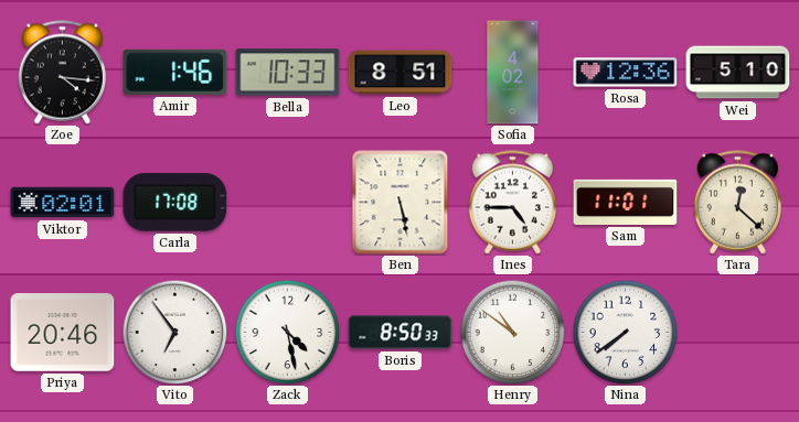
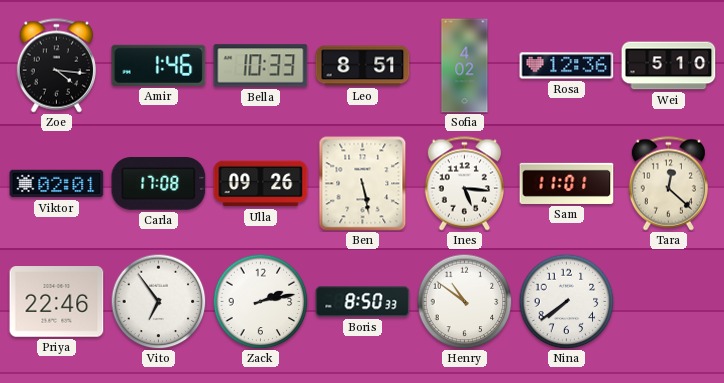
Ulla: none -> 09:26
Ines: 4:45 -> 5:16
Priya: 20:46 -> 22:46
Zack: 4:28 -> 2:13
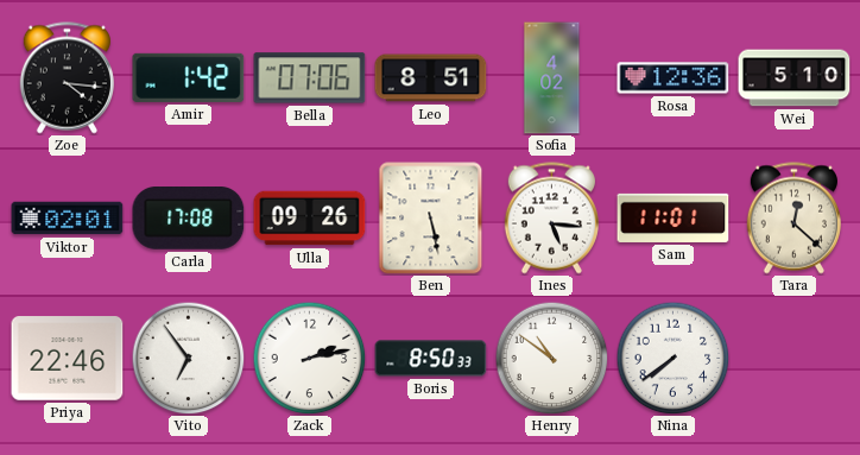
Amir: 1:46 -> 1:42
Bella: 10:33 -> 07:06
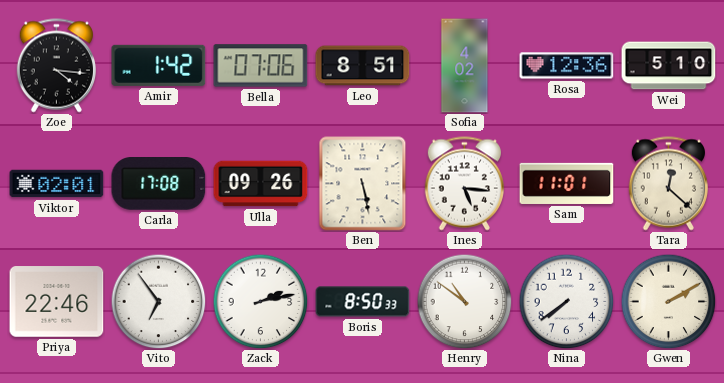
Gwen: none -> 2:10
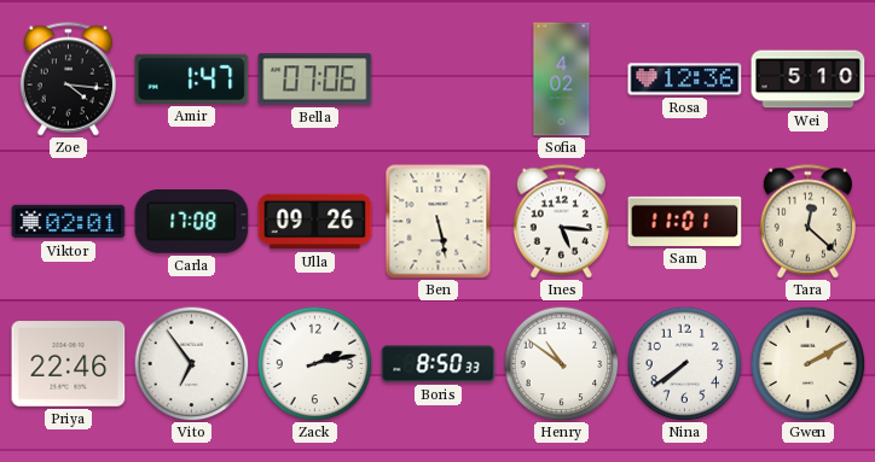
Amir: 1:42 -> 1:47
Leo: 8:51 -> none
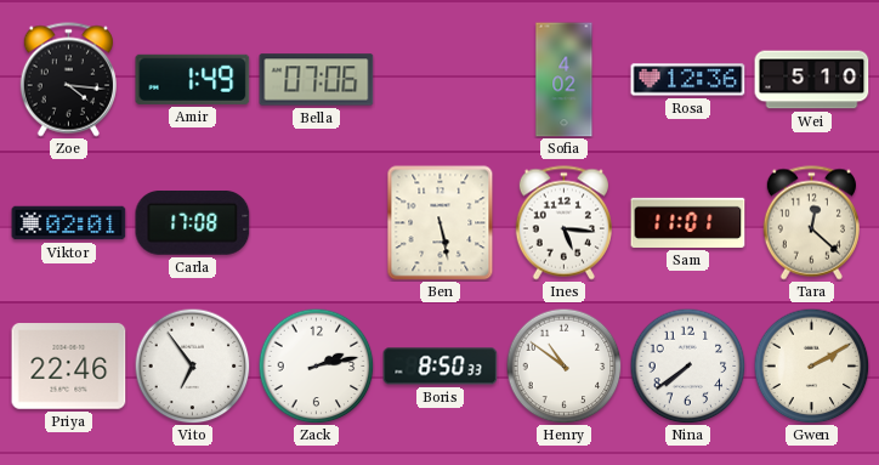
Amir: 1:47 -> 1:49
Ulla: 09:26 -> none
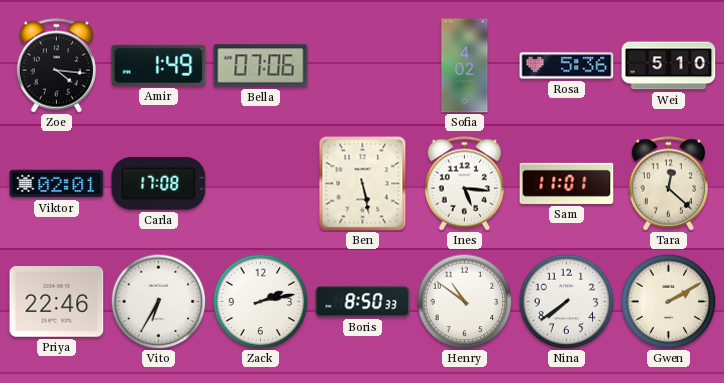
Rosa: 12:36 -> 5:36
Vito: 6:54 -> 6:35
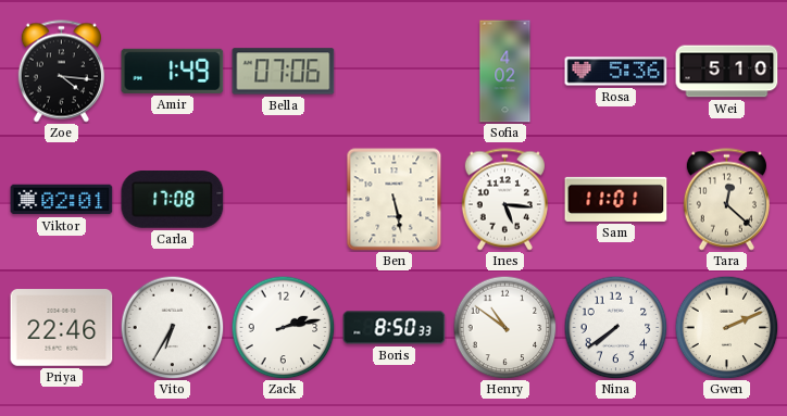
Gwen: 2:10 -> 2:11
